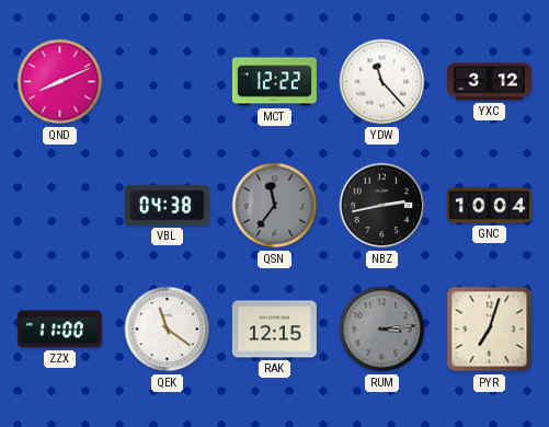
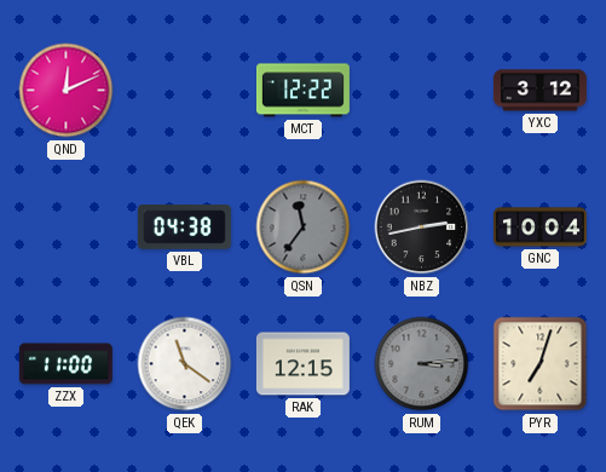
QND: 8:11 -> 12:11
YDW: 11:23 -> none
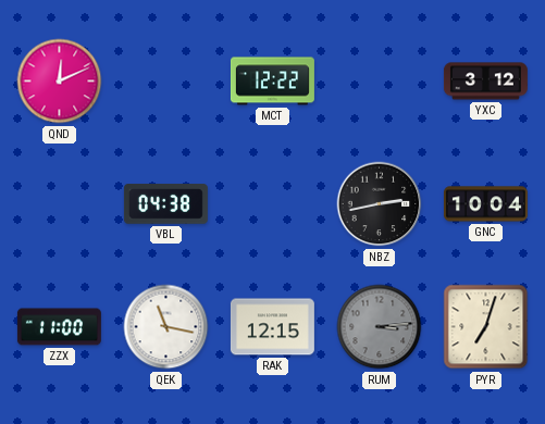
QSN: 11:36 -> none
QEK: 11:21 -> 11:17
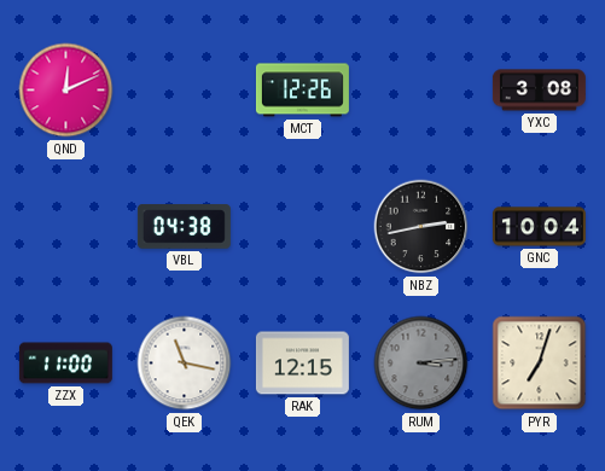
MCT: 12:22 -> 12:26
YXC: 3:12 -> 3:08
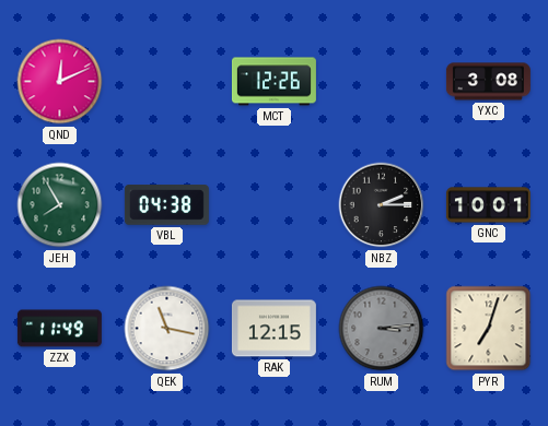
JEH: none -> 7:55
NBZ: 2:43 -> 2:15
GNC: 10:04 -> 10:01
ZZX: 11:00 -> 11:49
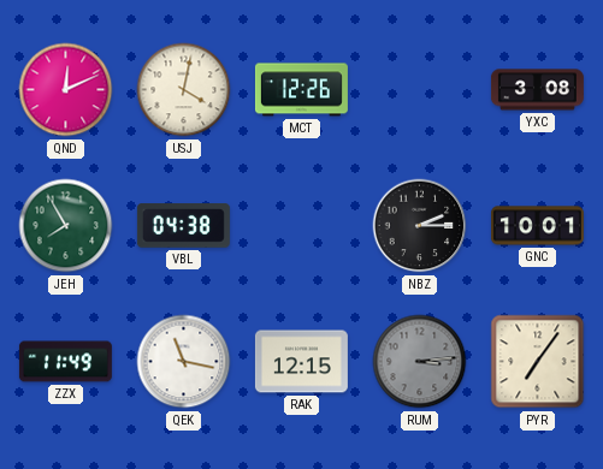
USJ: none -> 4:02
PYR: 7:03 -> 7:06
